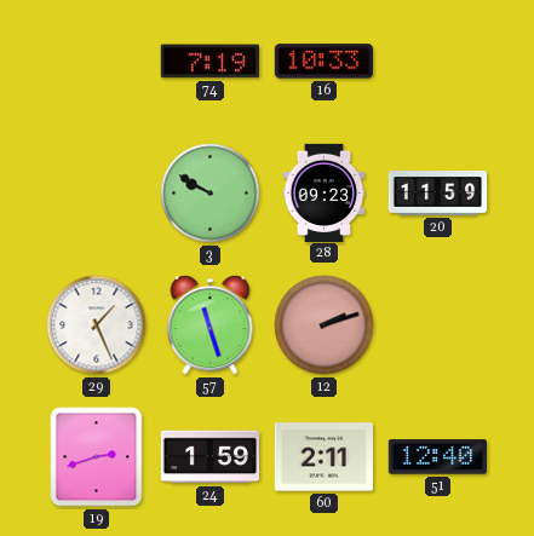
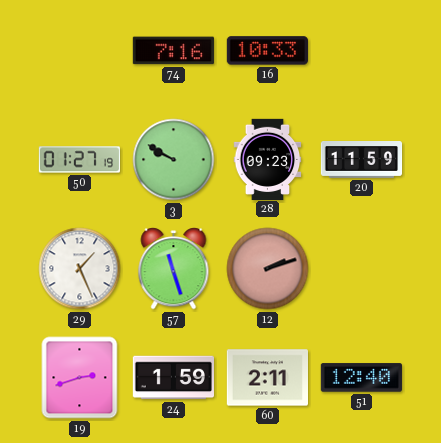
74: 7:19 -> 7:16
50: none -> 01:27
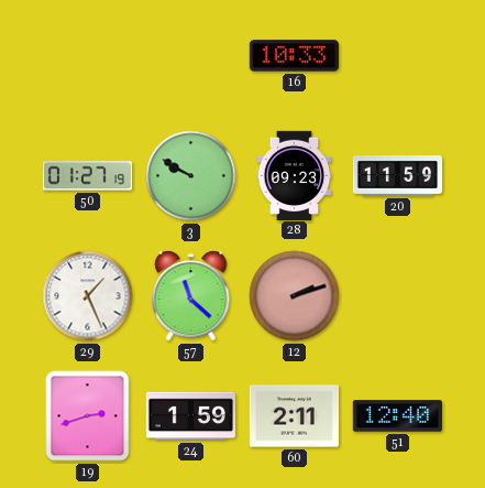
74: 7:16 -> none
57: 11:27 -> 11:22
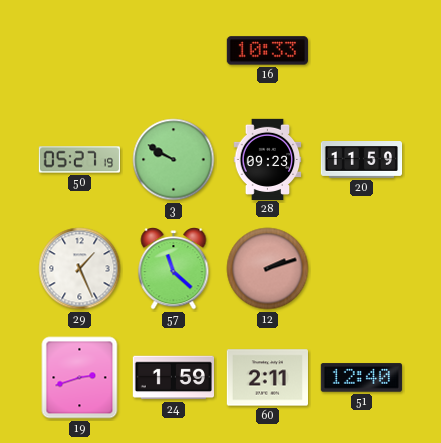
50: 01:27 -> 05:27
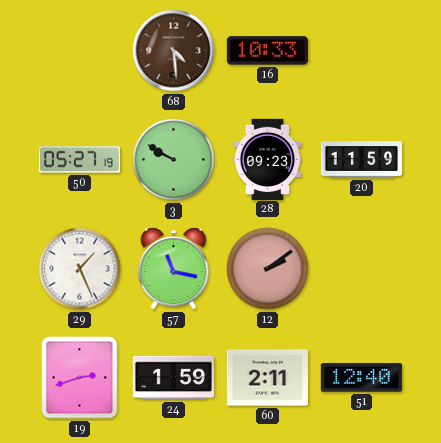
68: none -> 4:29
57: 11:22 -> 11:17
12: 2:12 -> 2:09
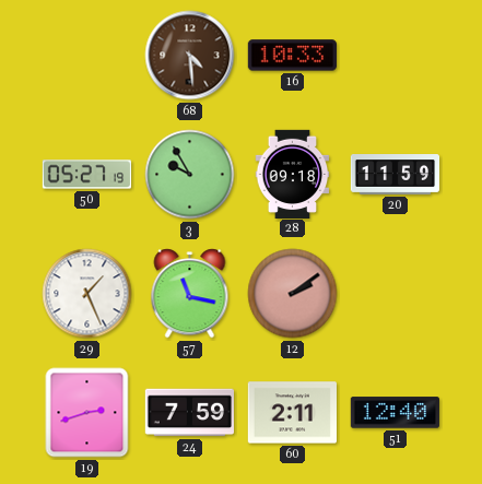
3: 9:50 -> 9:55
28: 09:23 -> 09:18
24: 1:59 -> 7:59
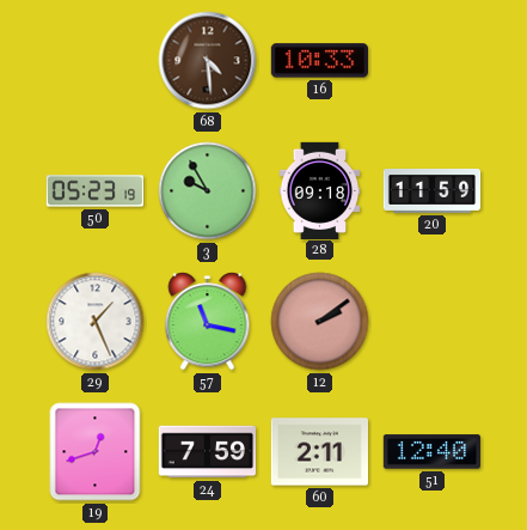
50: 05:27 -> 05:23
19: 2:42 -> 12:42
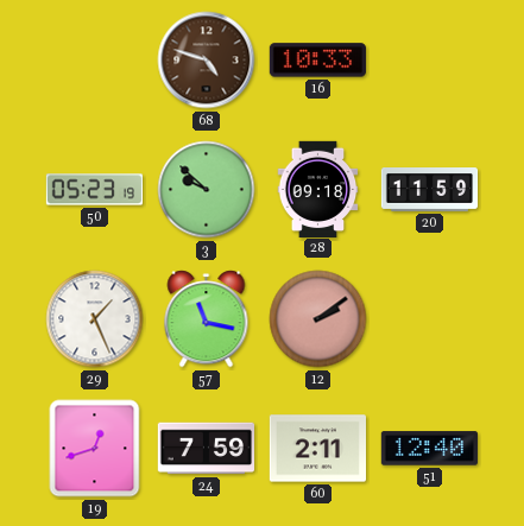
68: 4:29 -> 4:48
3: 9:55 -> 9:52
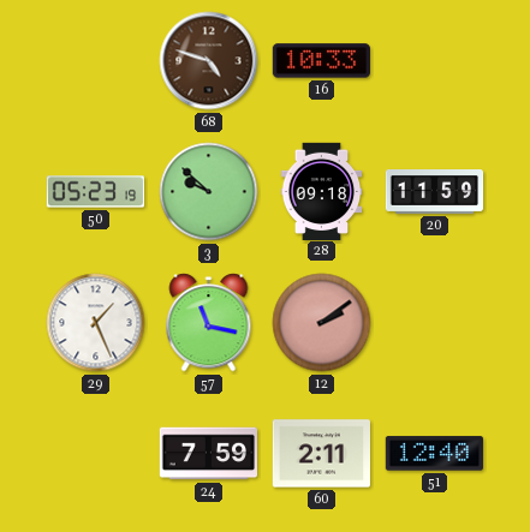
19: 12:42 -> none
